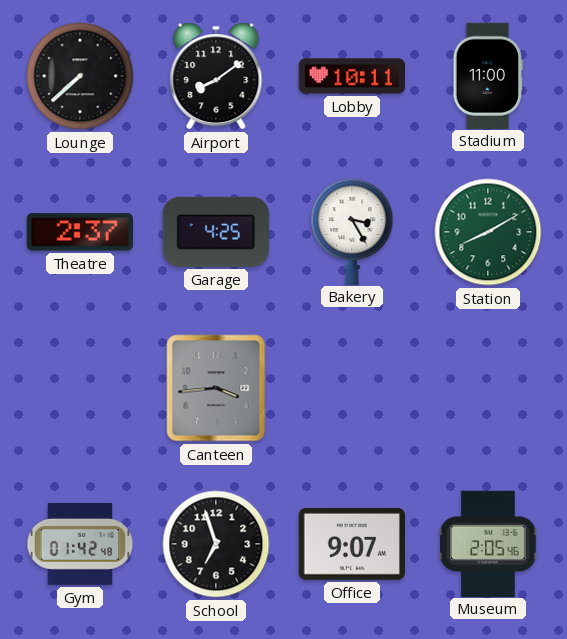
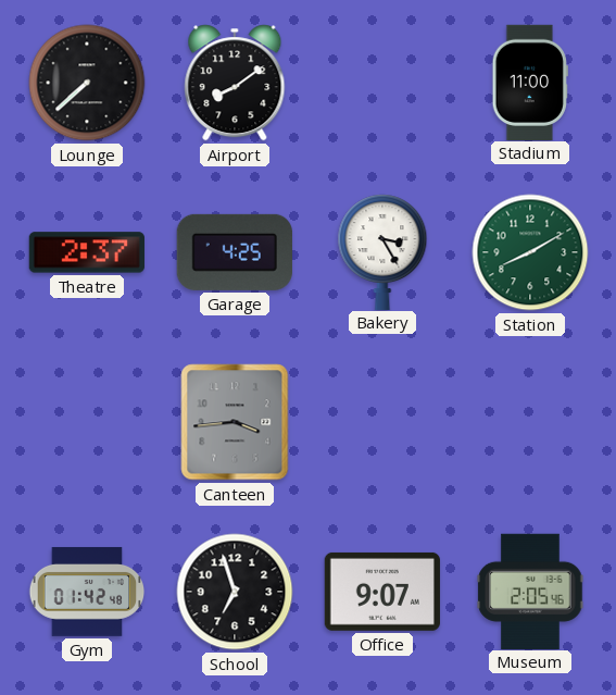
Lobby: 10:11 -> none
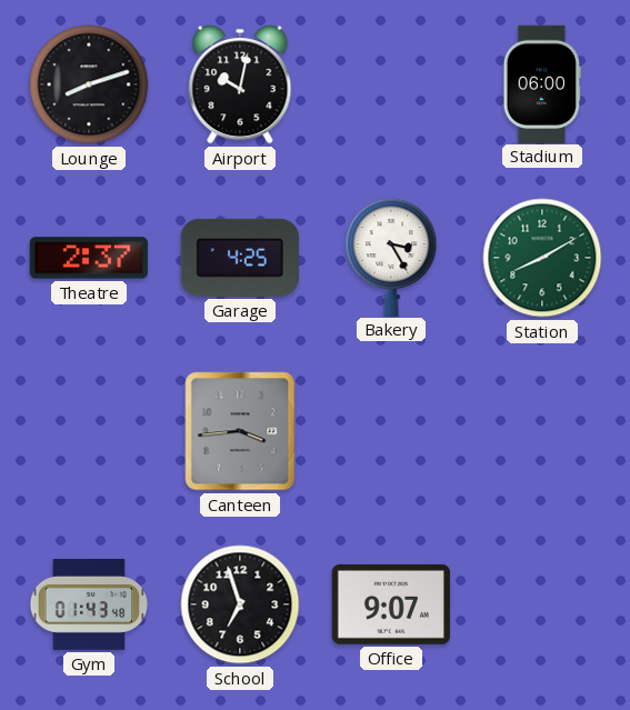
Lounge: 7:38 -> 8:12
Airport: 8:09 -> 10:02
Stadium: 11:00 -> 06:00
Gym: 01:42 -> 01:43
Museum: 2:05 -> none
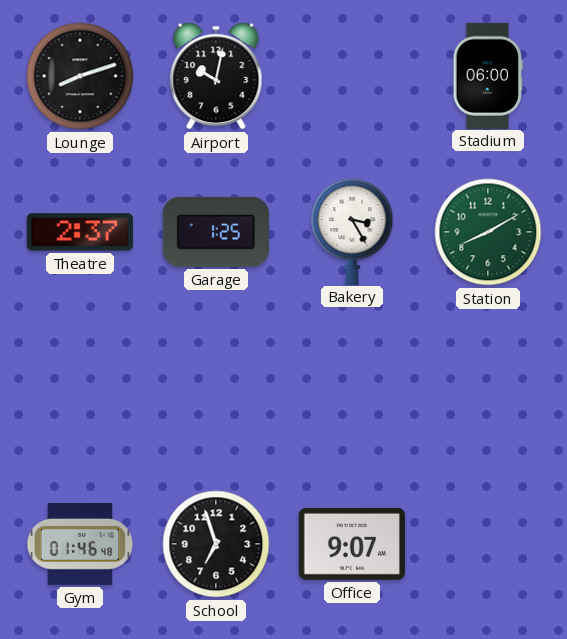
Garage: 4:25 -> 1:25
Canteen: 3:44 -> none
Gym: 01:43 -> 01:46
